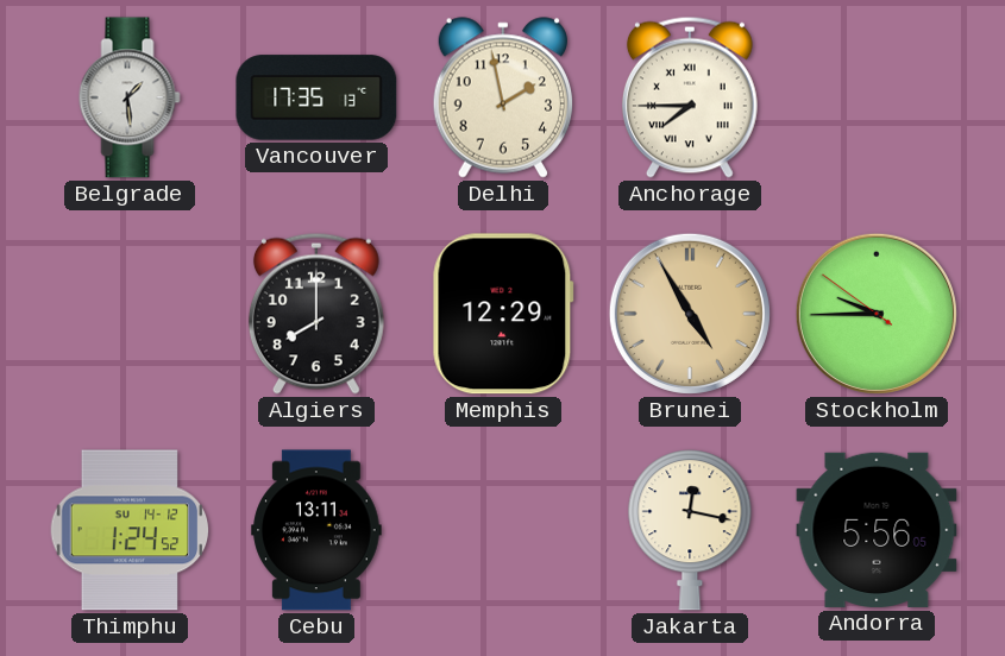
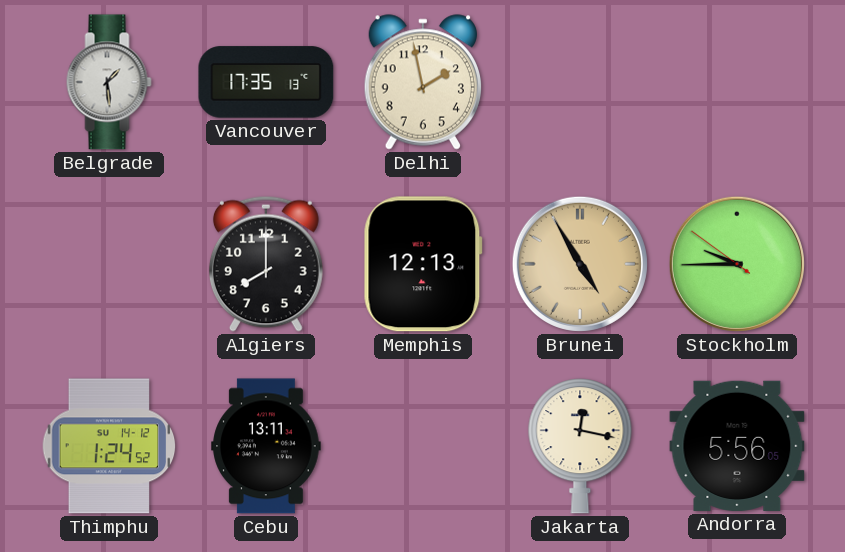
Anchorage: 7:45 -> none
Memphis: 12:29 -> 12:13
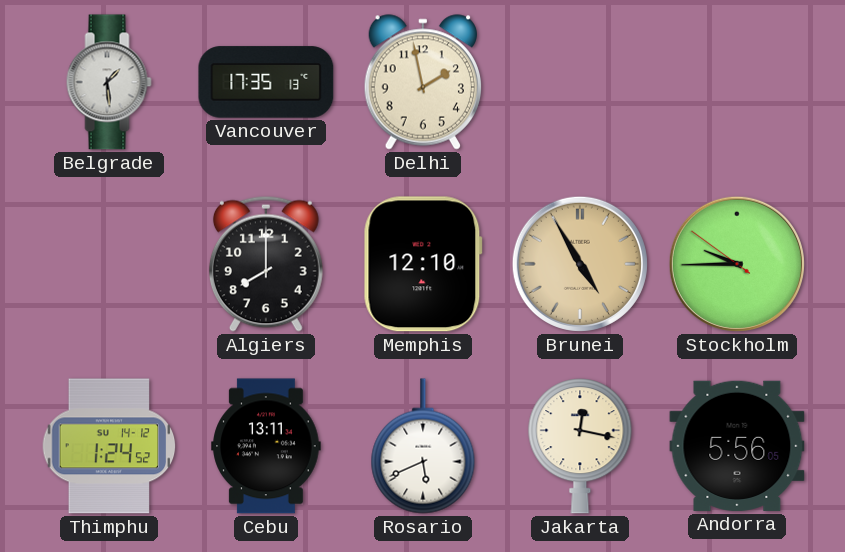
Memphis: 12:13 -> 12:10
Rosario: none -> 5:41
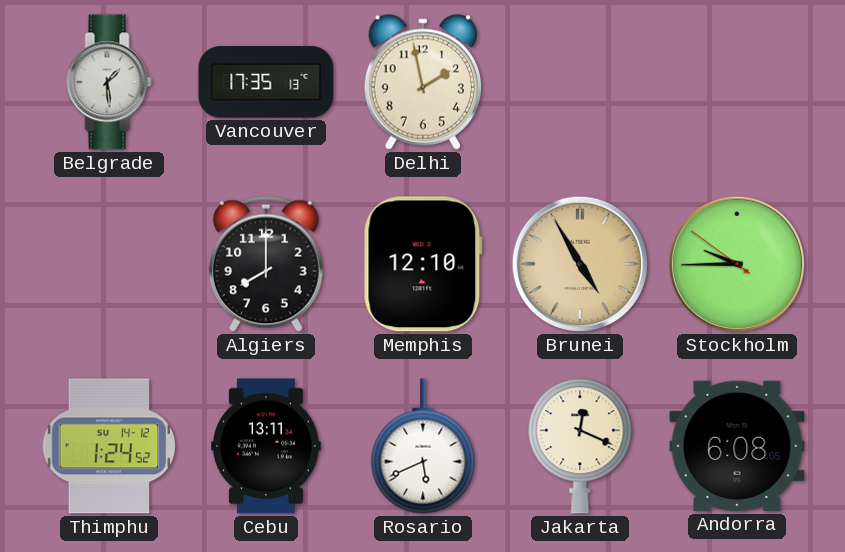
Jakarta: 12:17 -> 12:19
Andorra: 5:56 -> 6:08
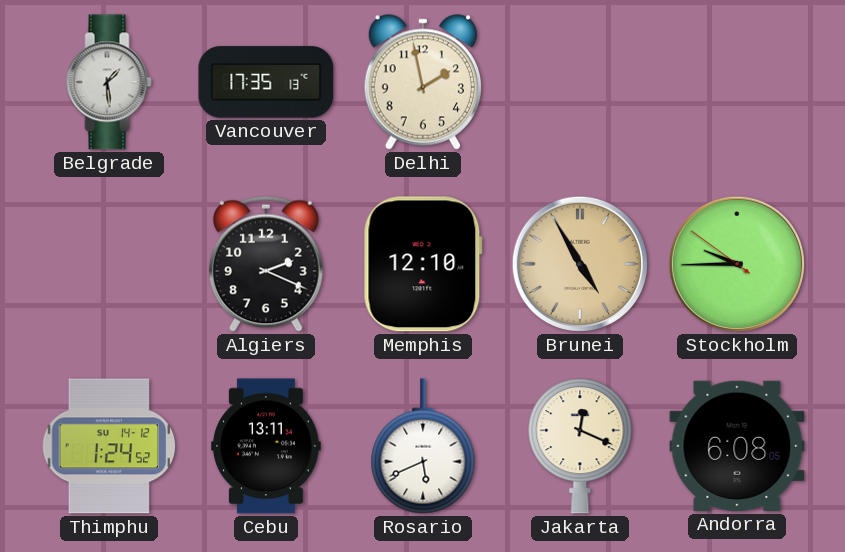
Algiers: 8:00 -> 2:19
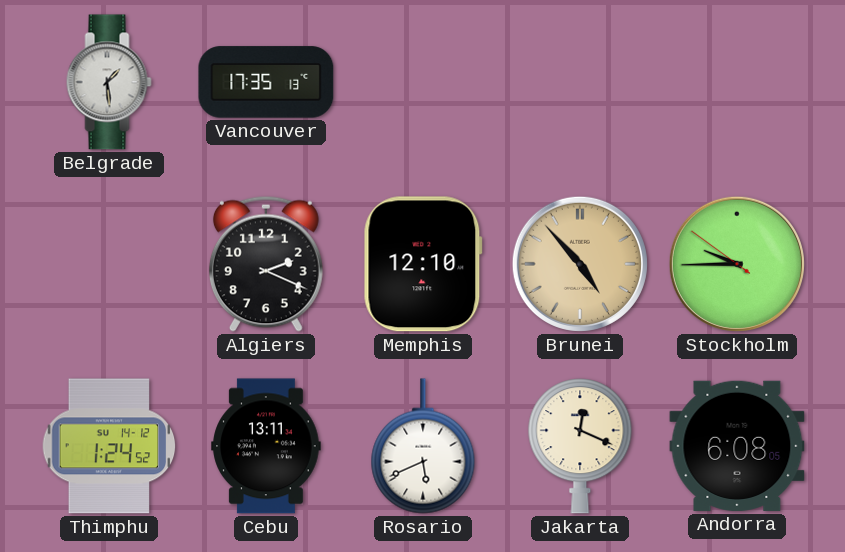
Delhi: 1:58 -> none
Brunei: 4:55 -> 4:53
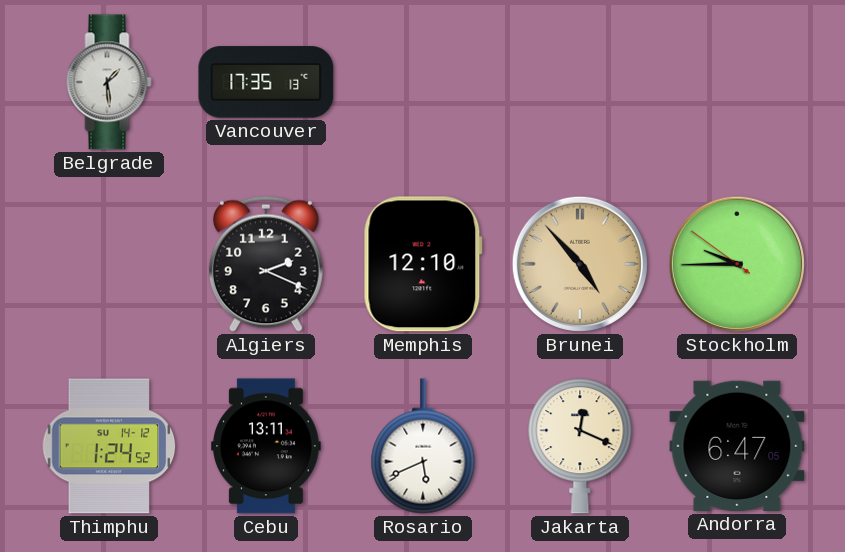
Andorra: 6:08 -> 6:47
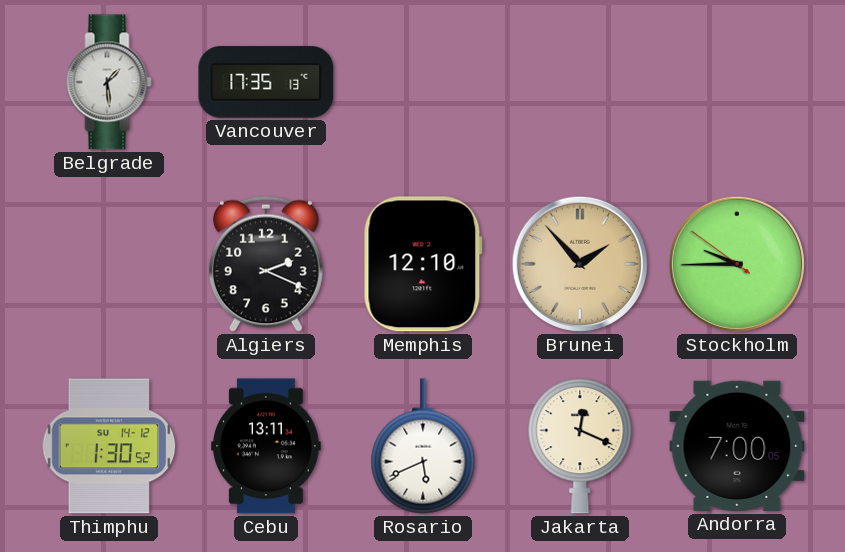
Brunei: 4:53 -> 1:53
Thimphu: 1:24 -> 1:30
Andorra: 6:47 -> 7:00
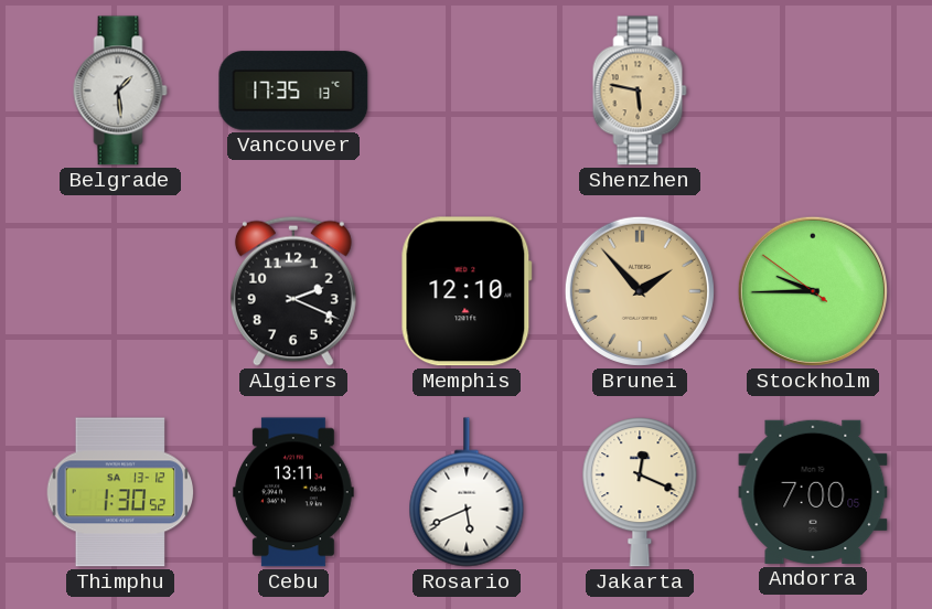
Shenzhen: none -> 5:47
Thimphu date: SU 14-12 -> SA 13-12
